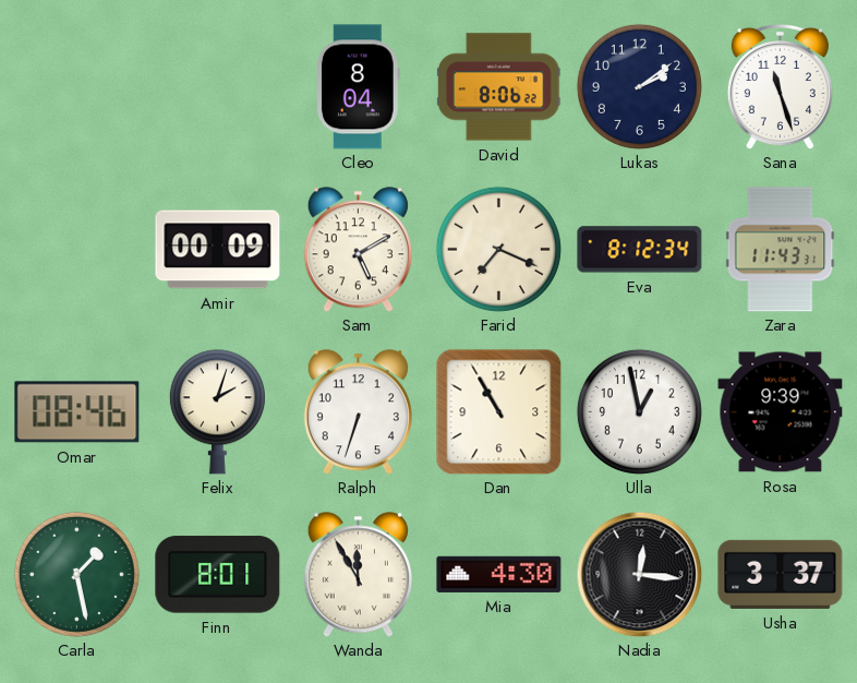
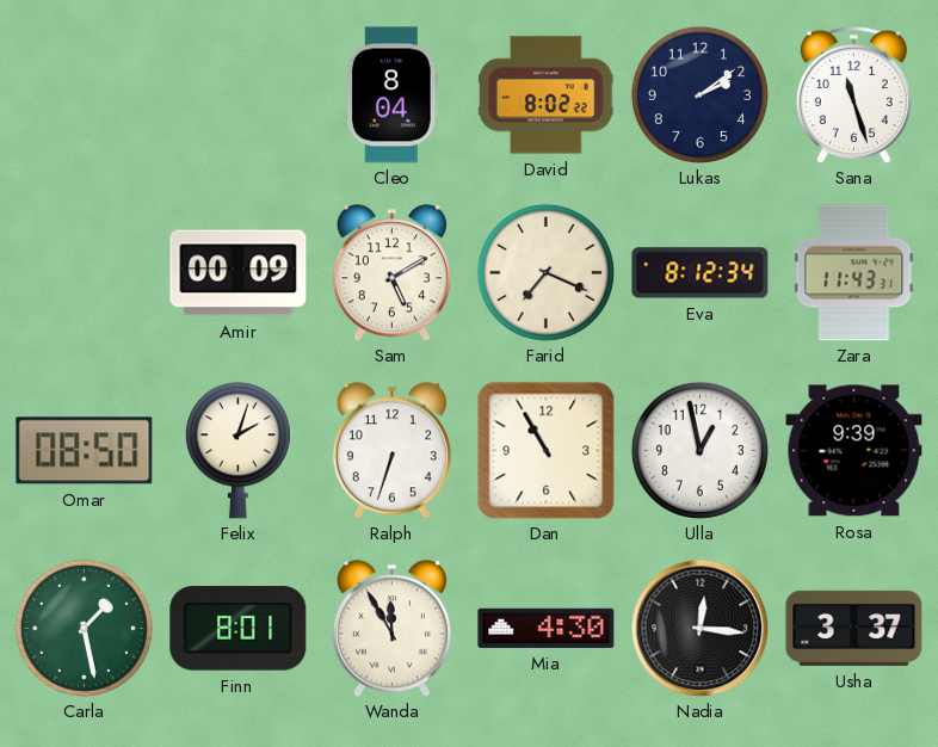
David: 8:06 -> 8:02
Omar: 08:46 -> 08:50
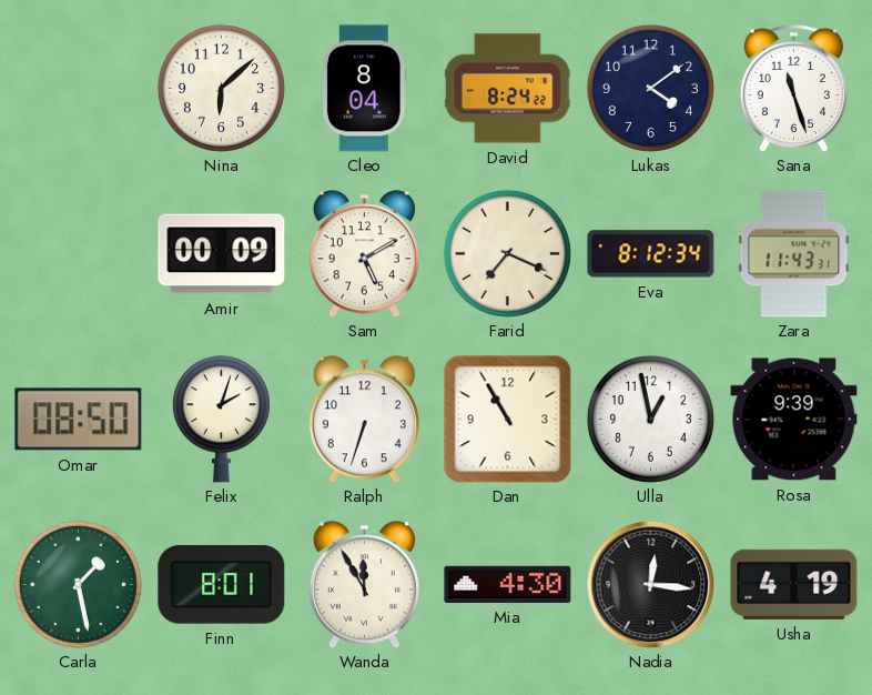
Nina: none -> 6:08
David: 8:02 -> 8:24
Lukas: 2:09 -> 4:09
Usha: 3:37 -> 4:19
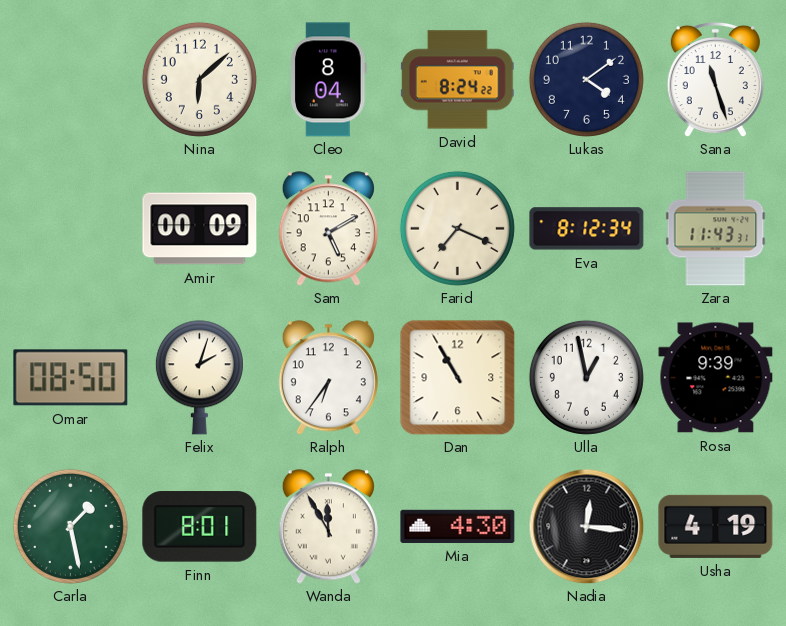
Ralph: 6:33 -> 6:36
